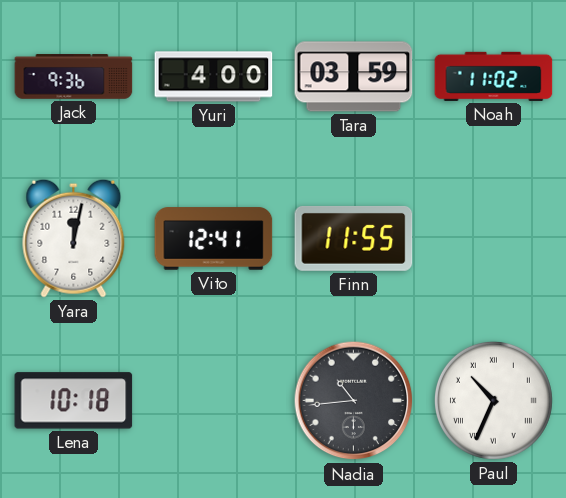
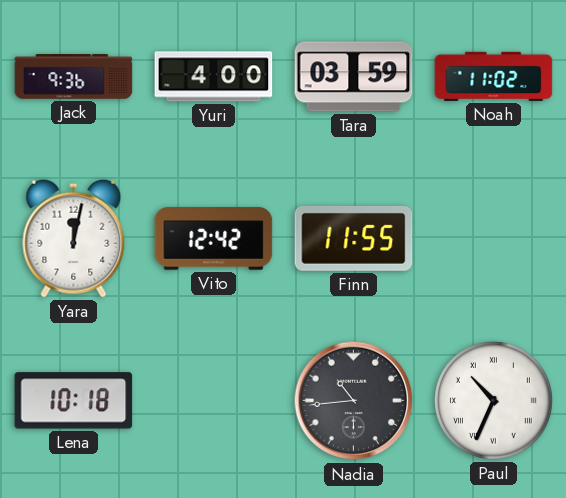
Vito: 12:41 -> 12:42
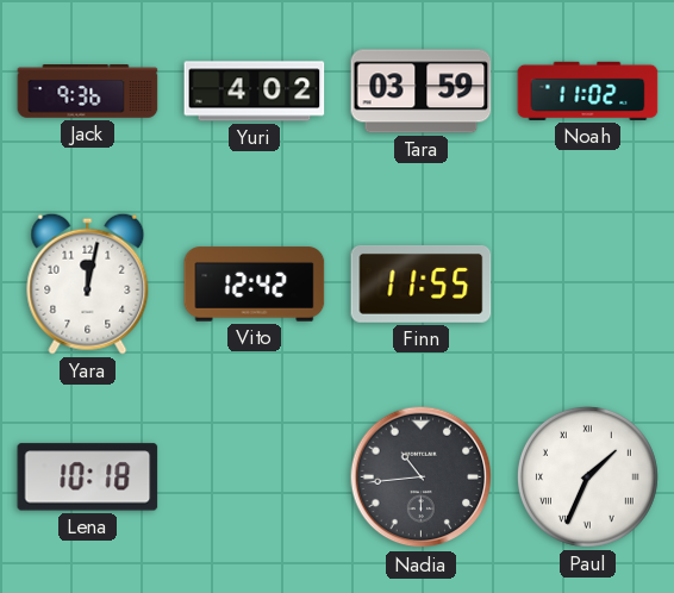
Yuri: 4:00 -> 4:02
Paul: 10:34 -> 1:34
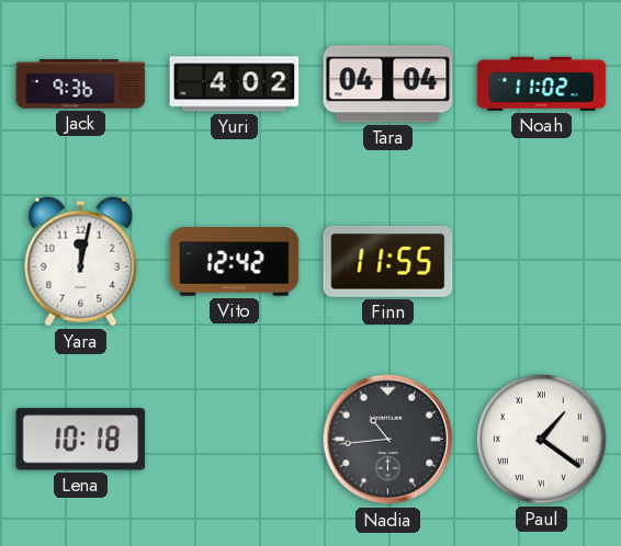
Tara: 03:59 -> 04:04
Paul: 1:34 -> 1:21
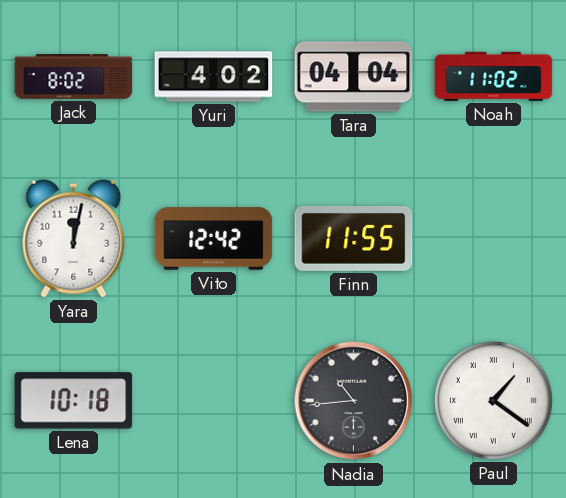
Jack: 9:36 -> 8:02
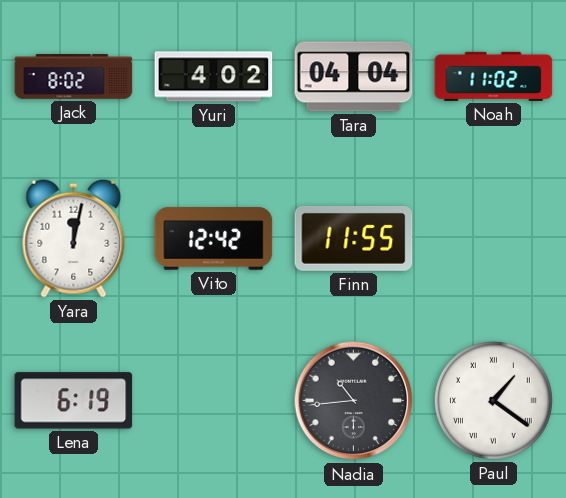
Lena: 10:18 -> 6:19
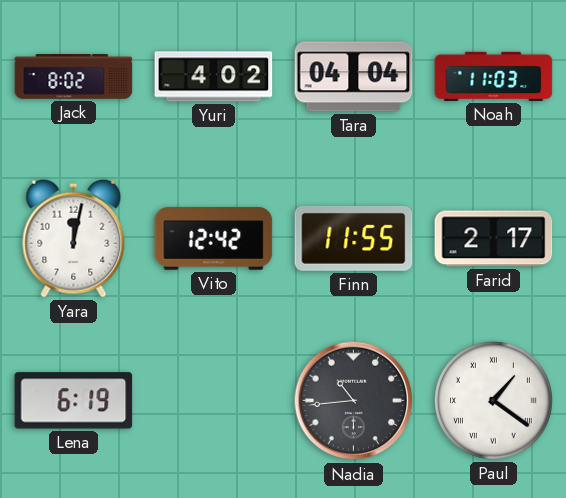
Noah: 11:02 -> 11:03
Farid: none -> 2:17
